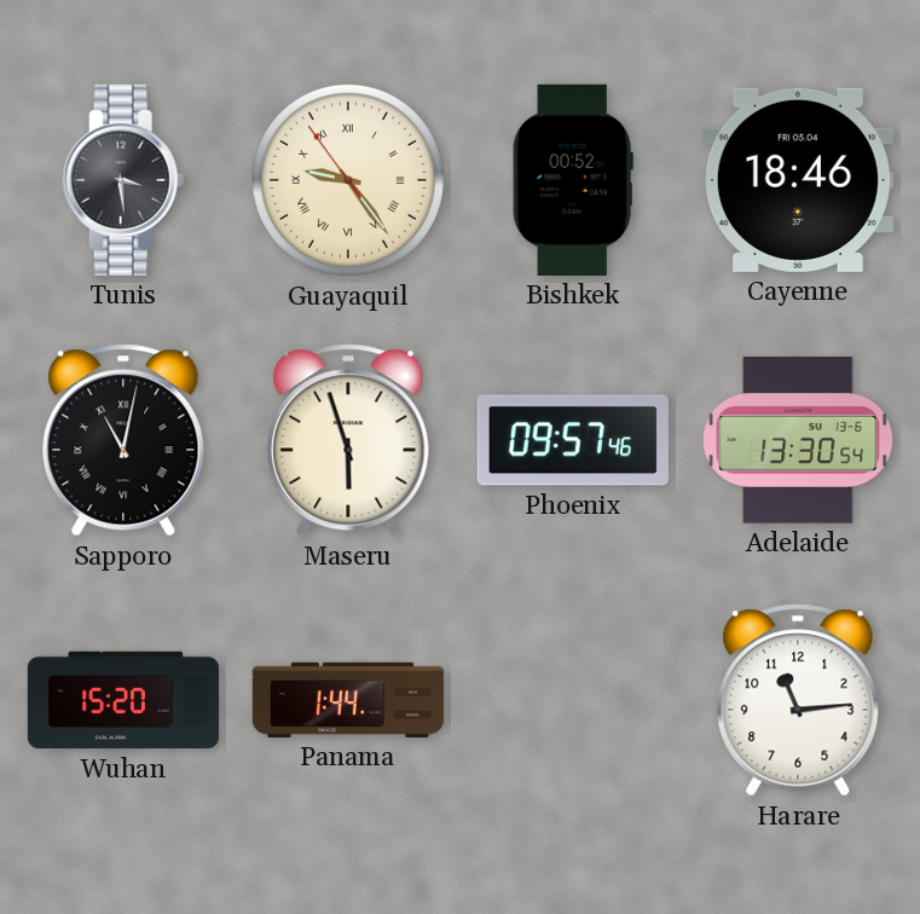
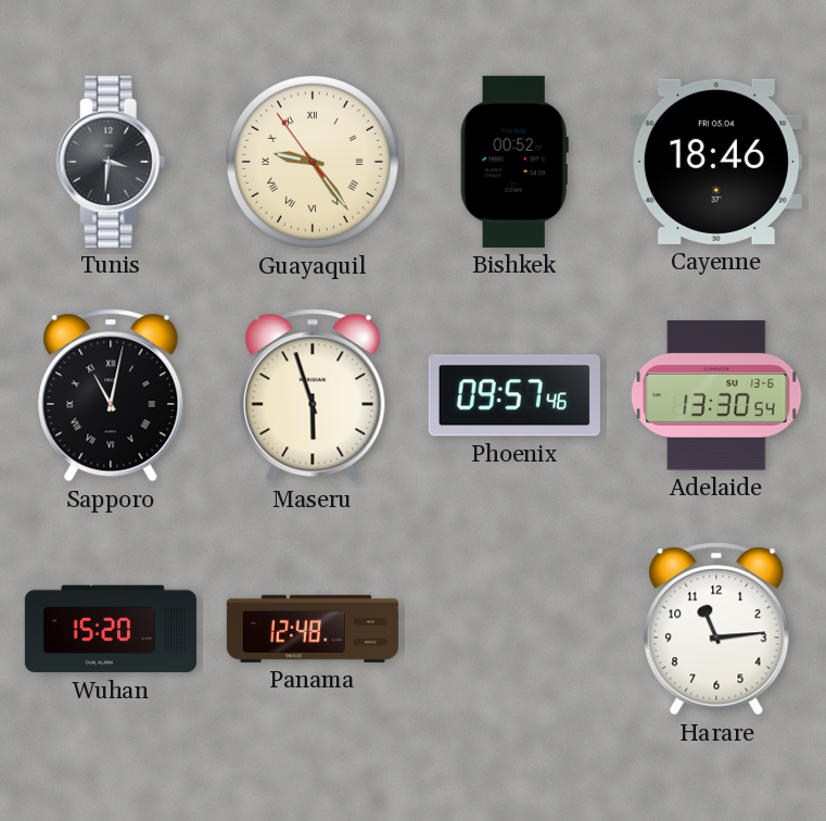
Tunis: 3:29 -> 3:31
Panama: 1:44 -> 12:48
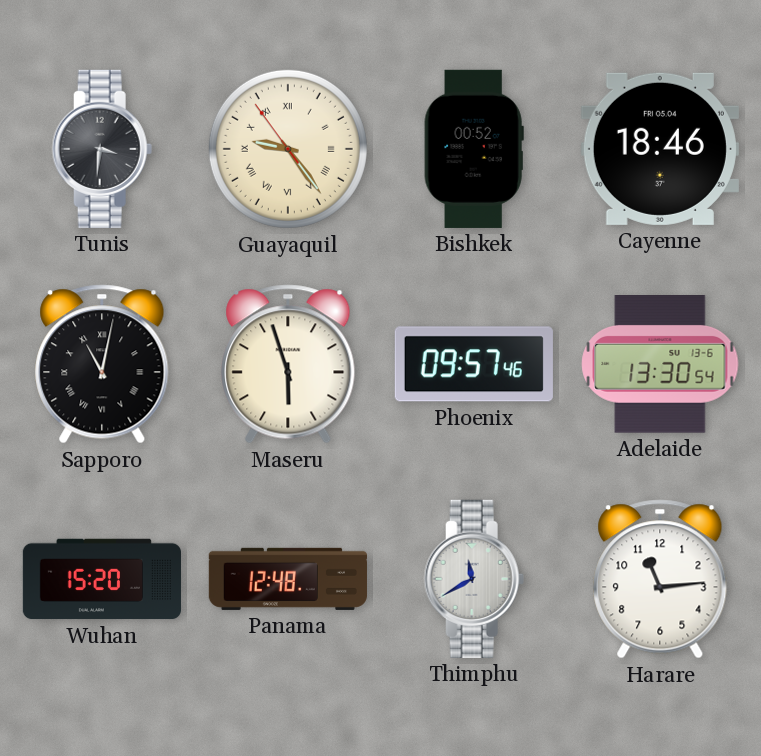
Thimphu: none -> 11:40
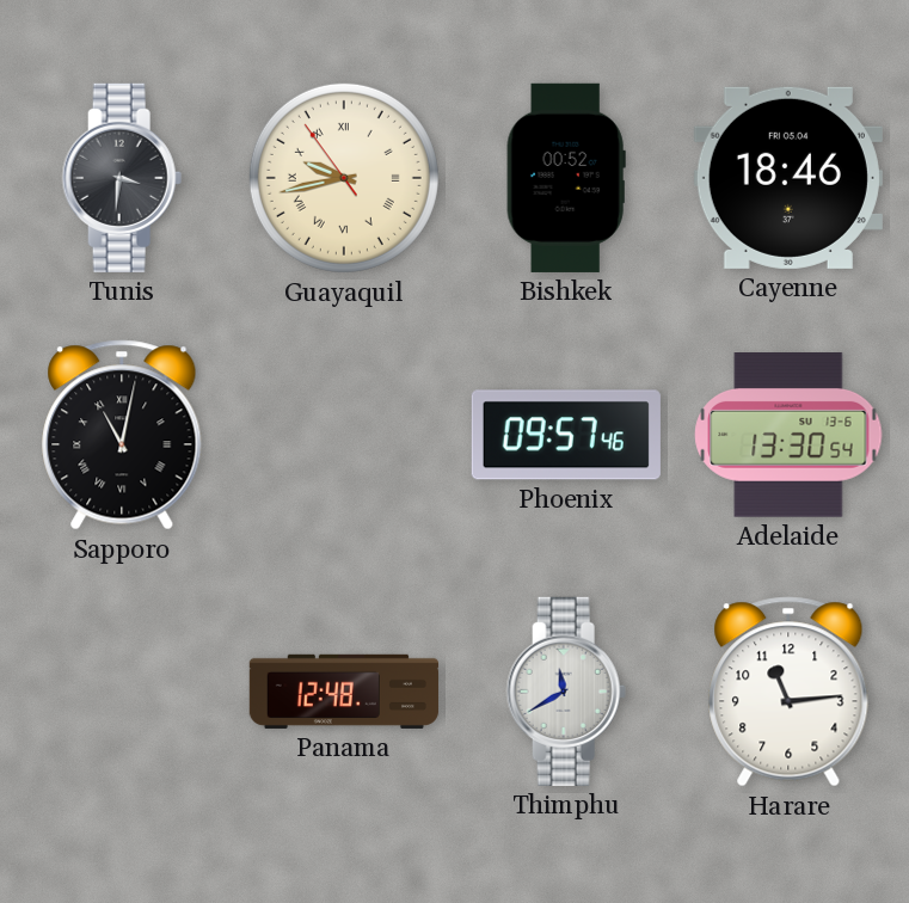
Guayaquil: 9:23 -> 9:42
Maseru: 5:57 -> none
Wuhan: 15:20 -> none
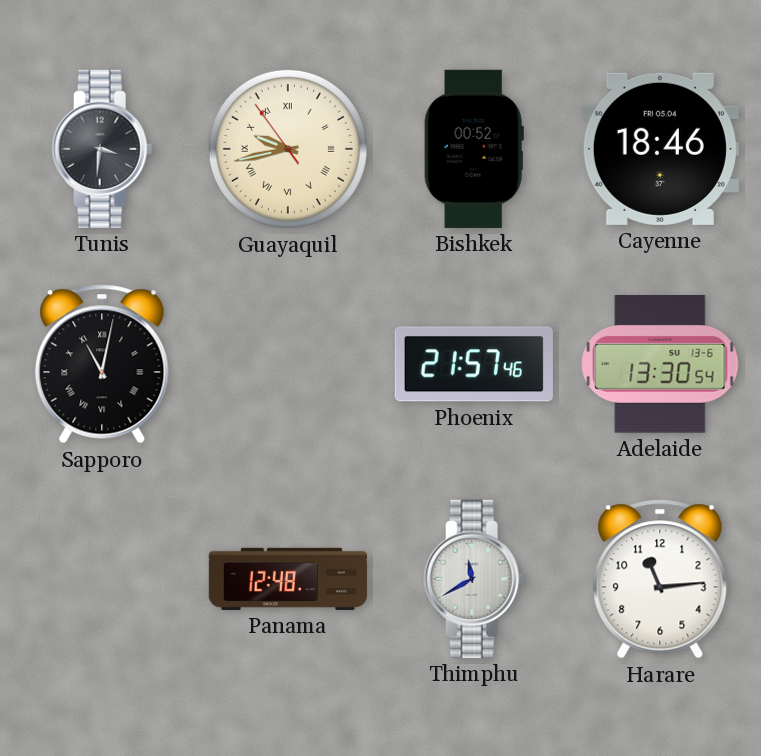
Phoenix: 09:57 -> 21:57
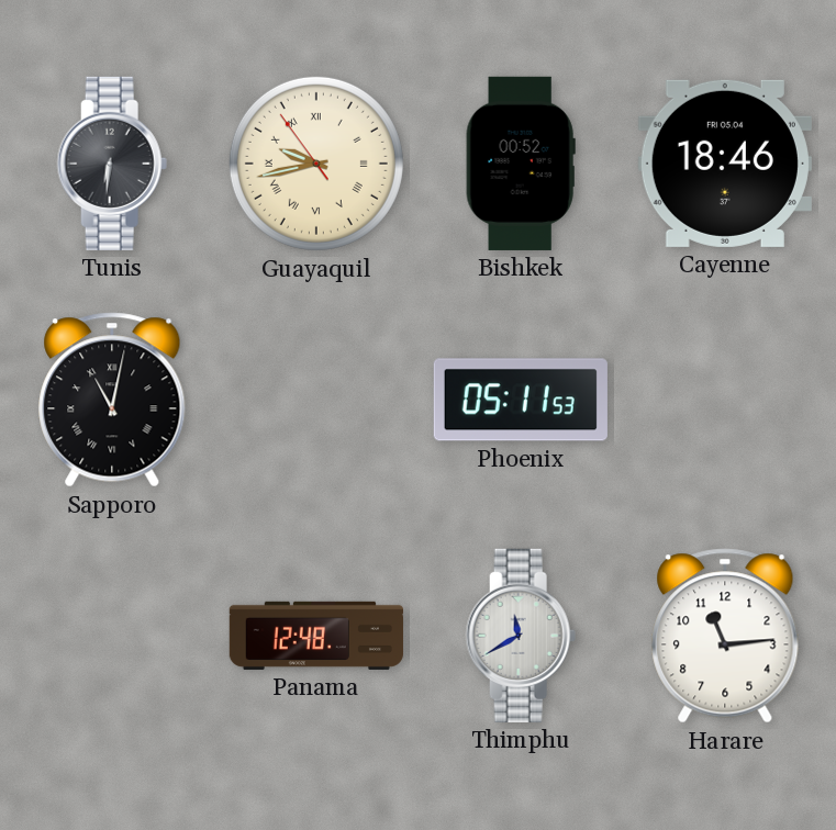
Tunis: 3:31 -> 6:31
Phoenix: 21:57 -> 05:11
Adelaide: 13:30 -> none
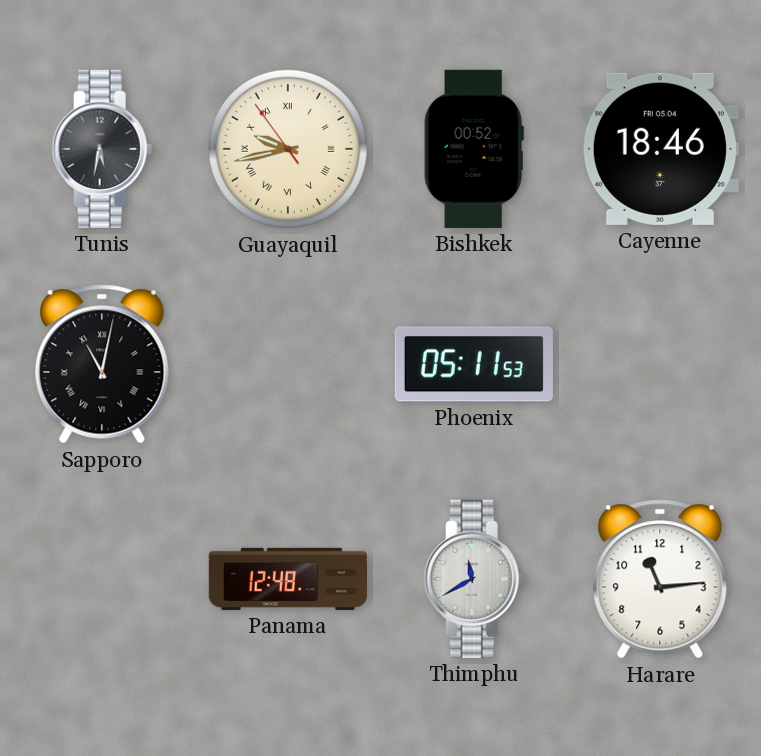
Tunis: 6:31 -> 5:32
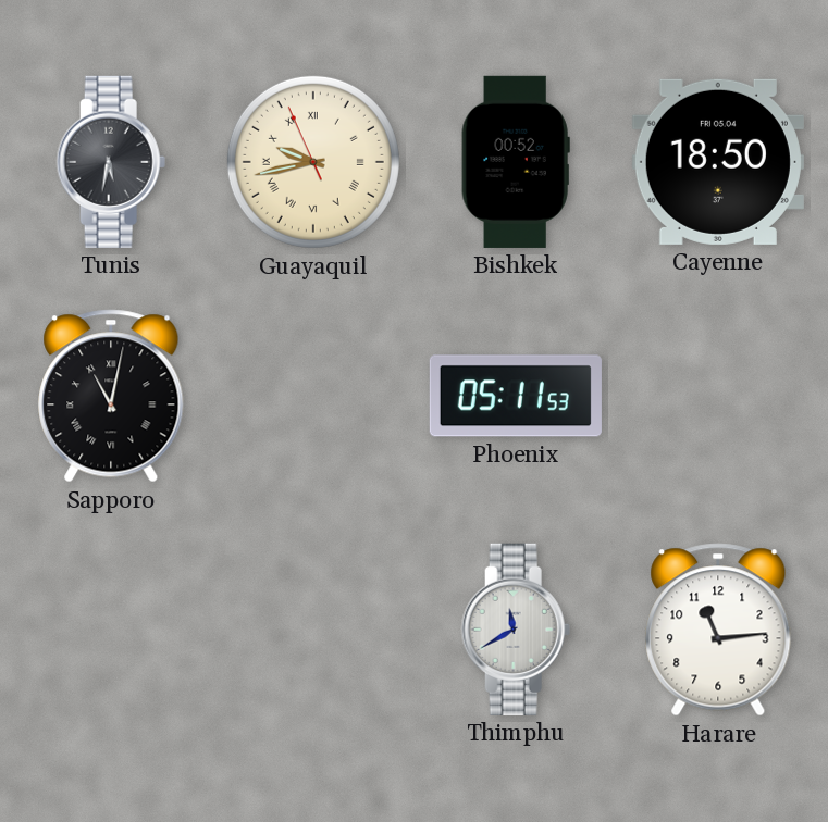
Guayaquil: 9:42:54 -> 9:42:56
Cayenne: 18:46 -> 18:50
Panama: 12:48 -> none
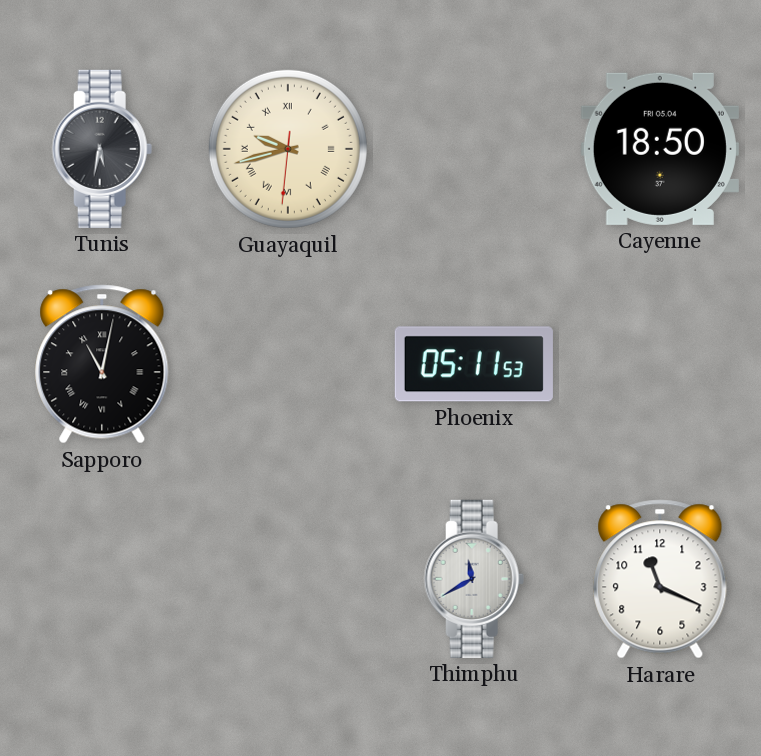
Guayaquil: 9:42:56 -> 9:42:31
Bishkek: 00:52 -> none
Harare: 11:14 -> 11:19
